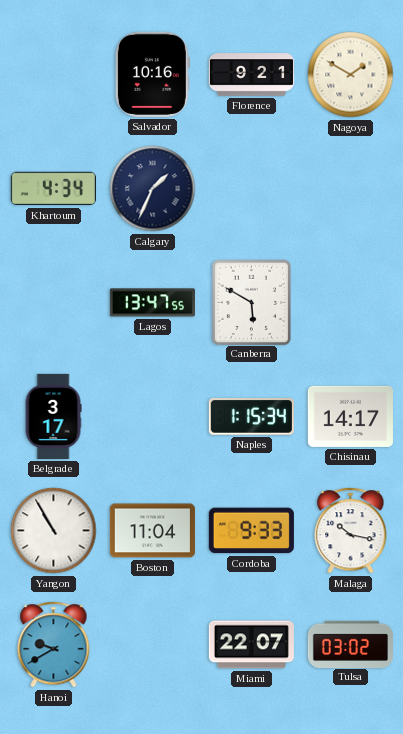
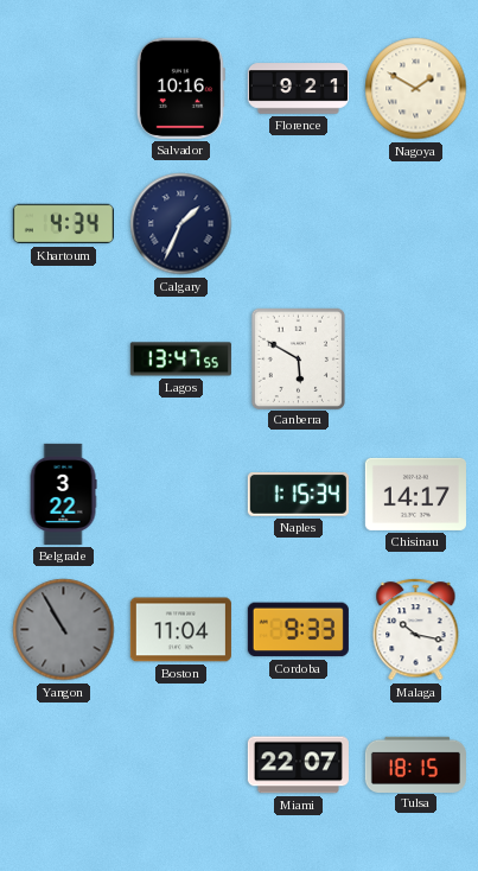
Belgrade: 3:17 -> 3:22
Yangon dial: white -> grey
Hanoi: 9:40 -> none
Tulsa: 03:02 -> 18:15
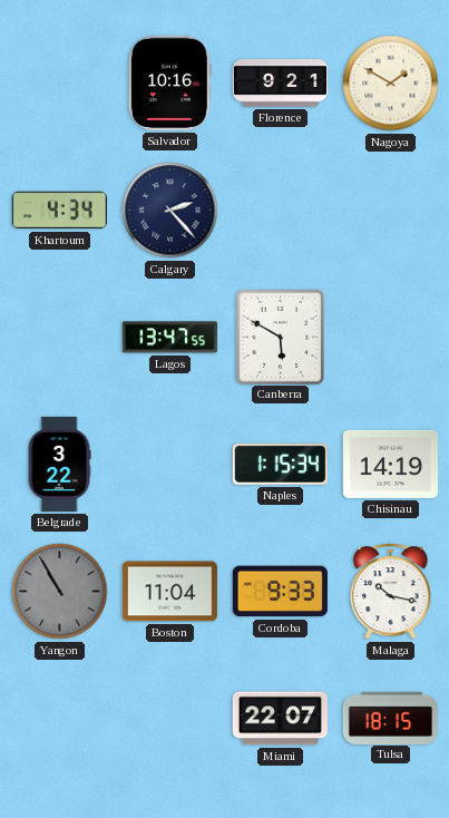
Calgary: 1:34 -> 2:23
Chisinau: 14:17 -> 14:19
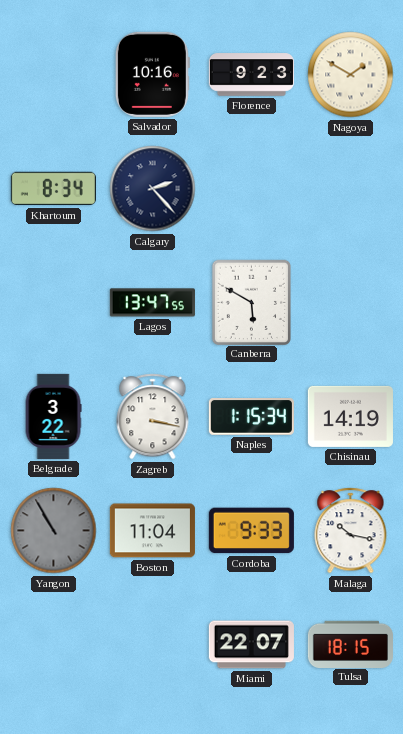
Florence: 9:21 -> 9:23
Khartoum: 4:34 -> 8:34
Zagreb: none -> 3:17
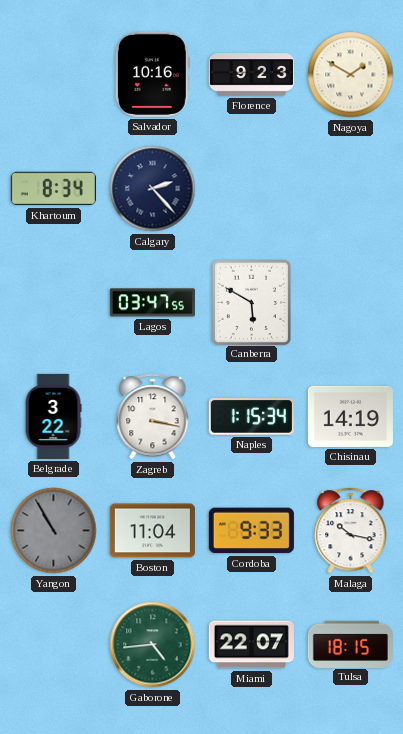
Lagos: 13:47 -> 03:47
Gaborone: none -> 4:44
